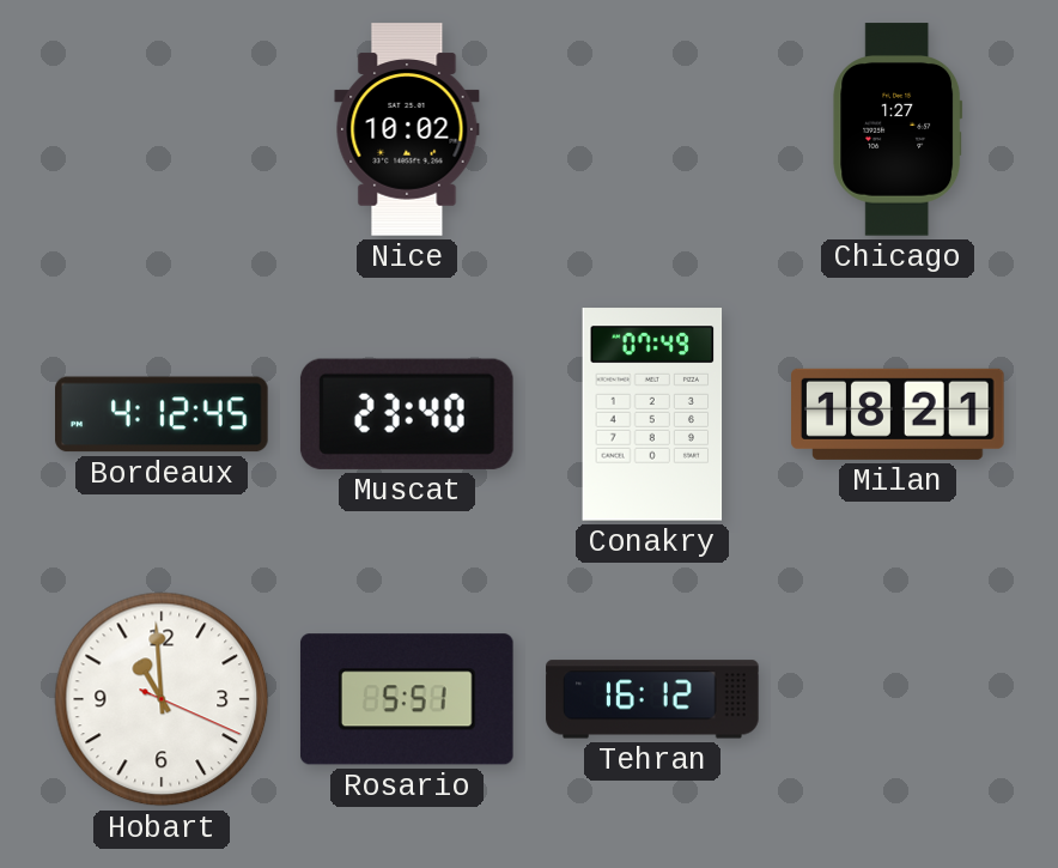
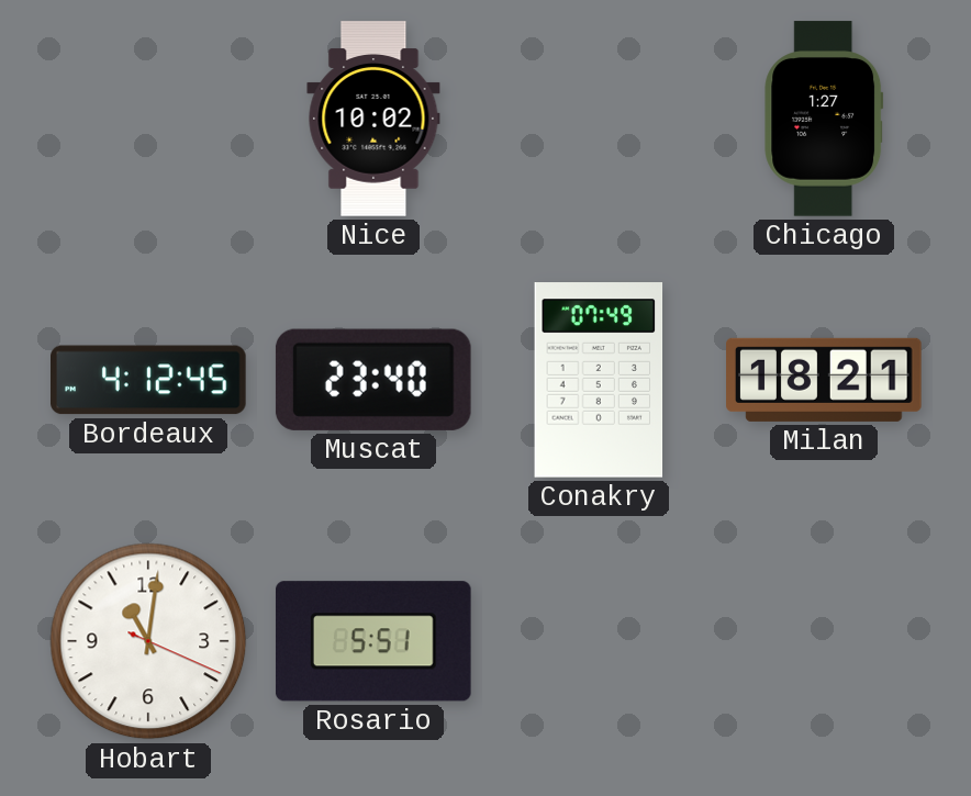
Hobart: 10:59 -> 11:01
Tehran: 16:12 -> none
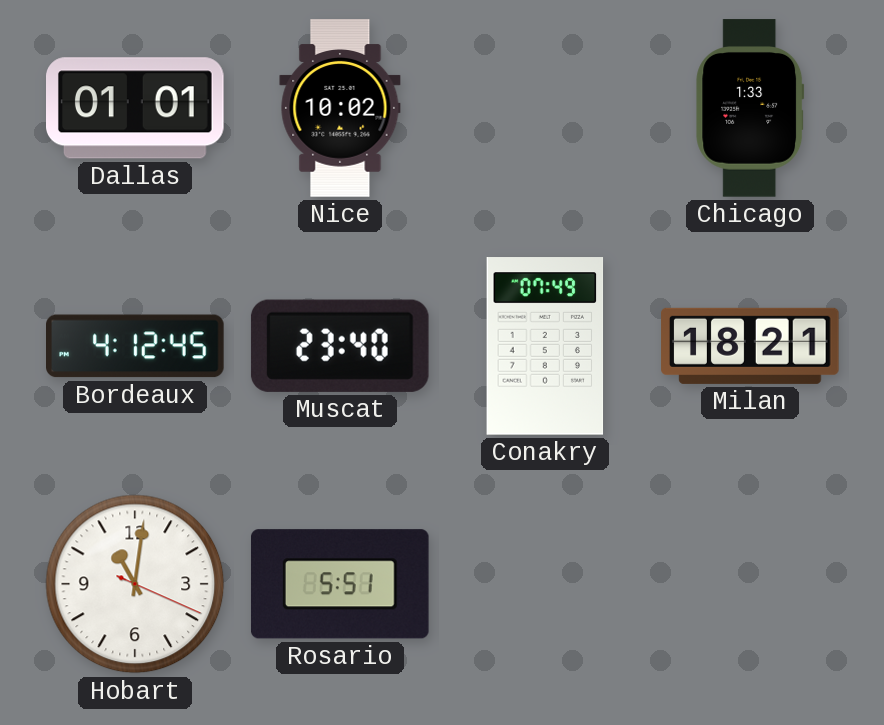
Dallas: none -> 01:01
Chicago: 1:27 -> 1:33
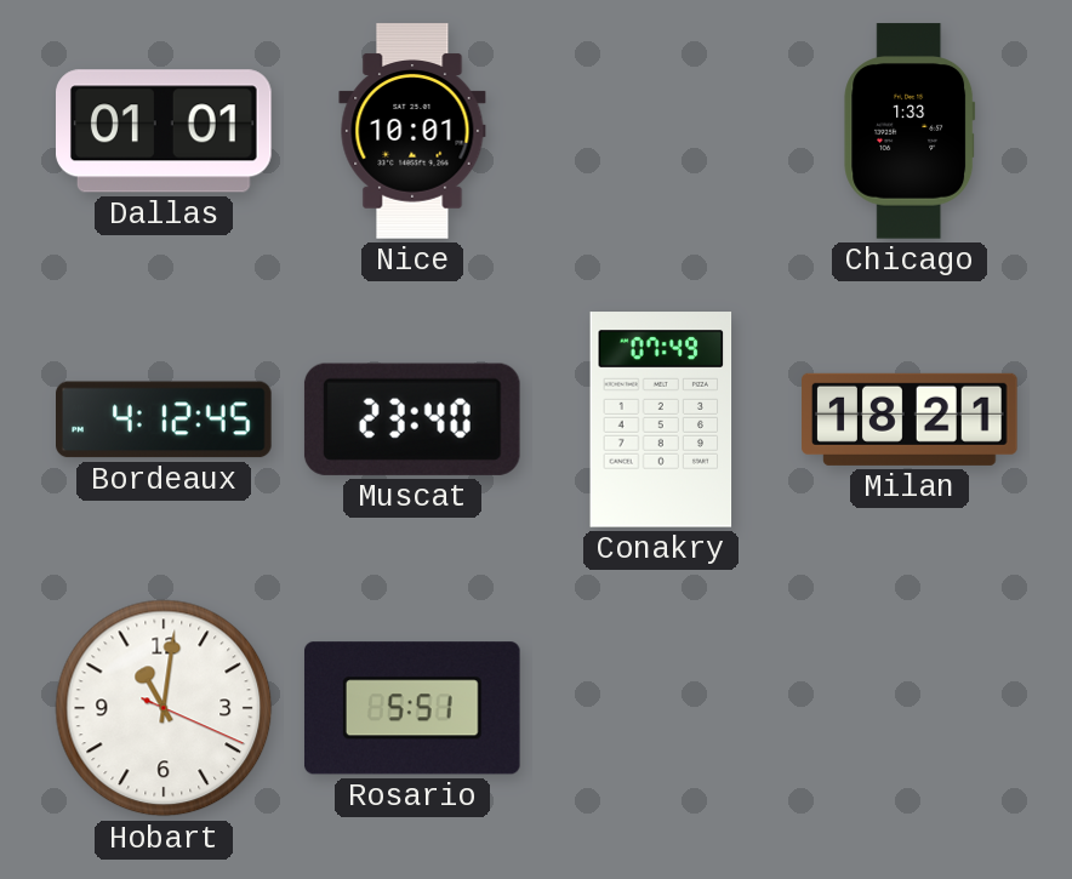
Nice: 10:02 -> 10:01
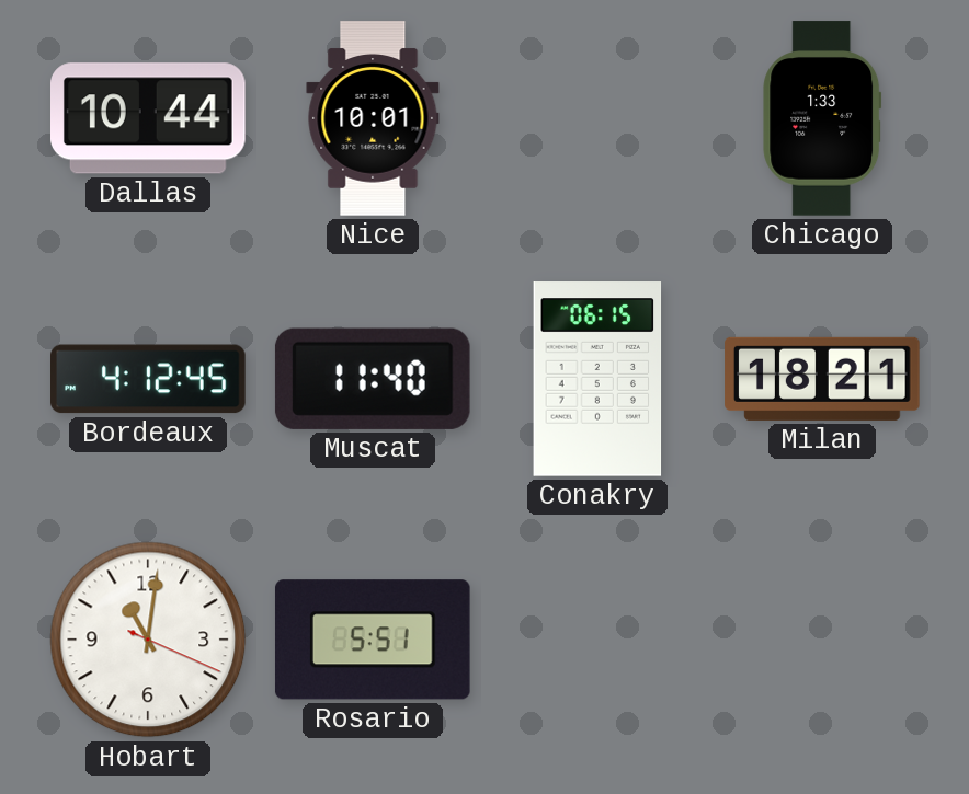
Dallas: 01:01 -> 10:44
Muscat: 23:40 -> 11:40
Conakry: 07:49 -> 06:15
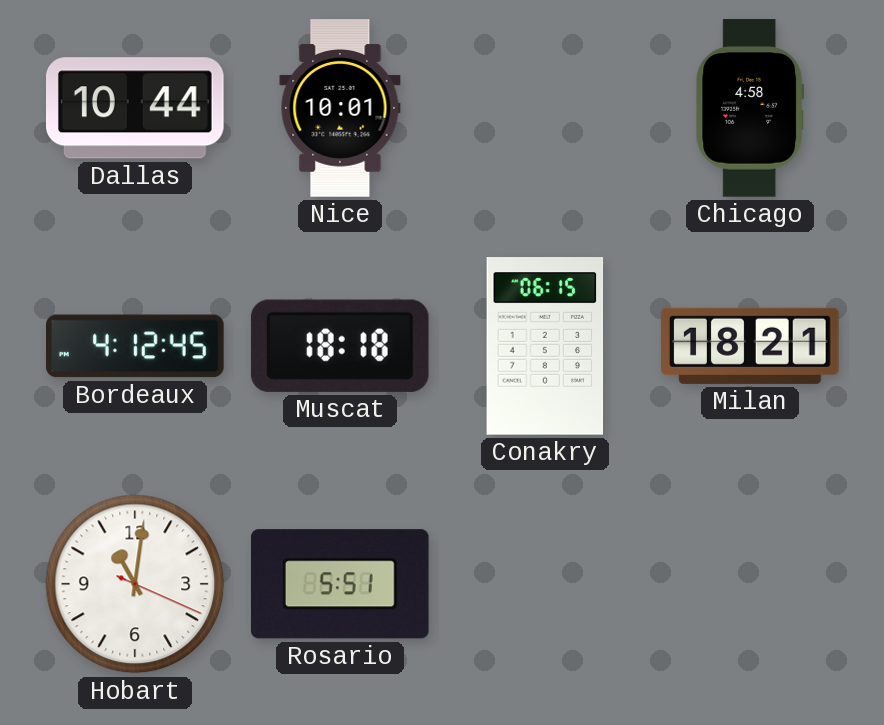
Chicago: 1:33 -> 4:58
Muscat: 11:40 -> 18:18
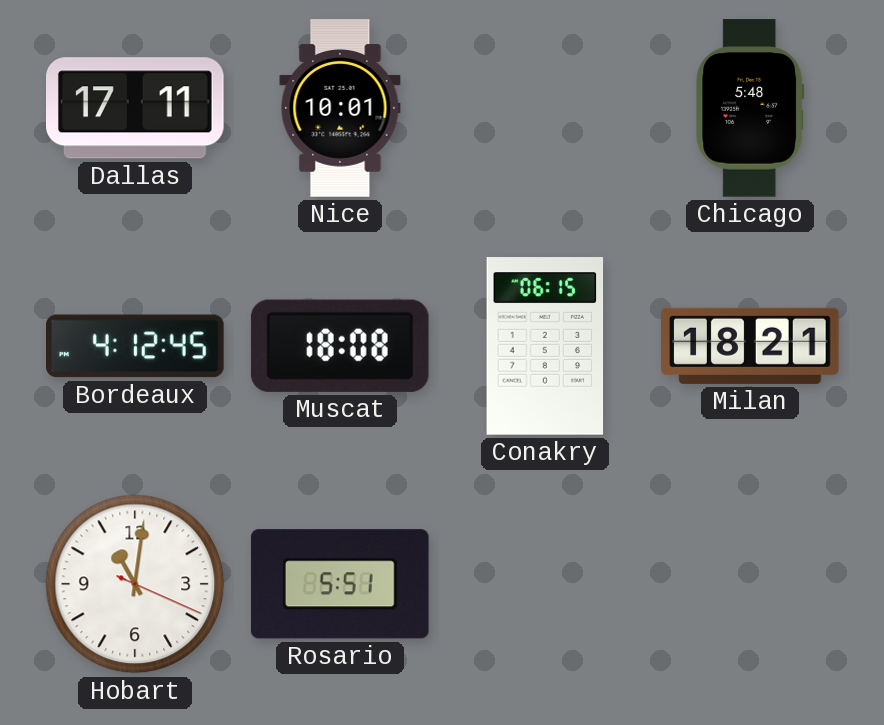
Dallas: 10:44 -> 17:11
Chicago: 4:58 -> 5:48
Muscat: 18:18 -> 18:08
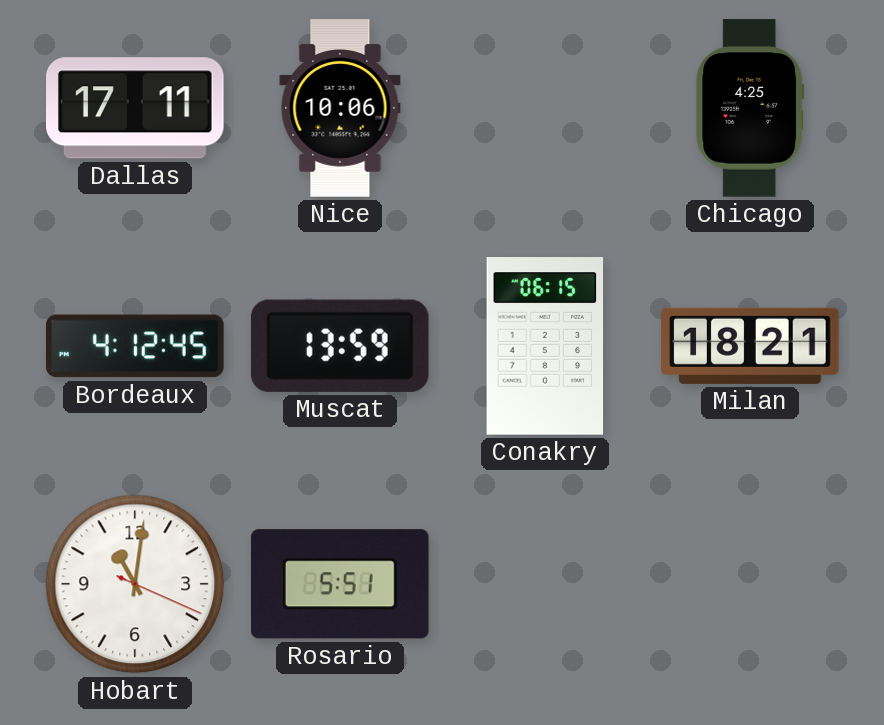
Nice: 10:01 -> 10:06
Chicago: 5:48 -> 4:25
Muscat: 18:08 -> 13:59
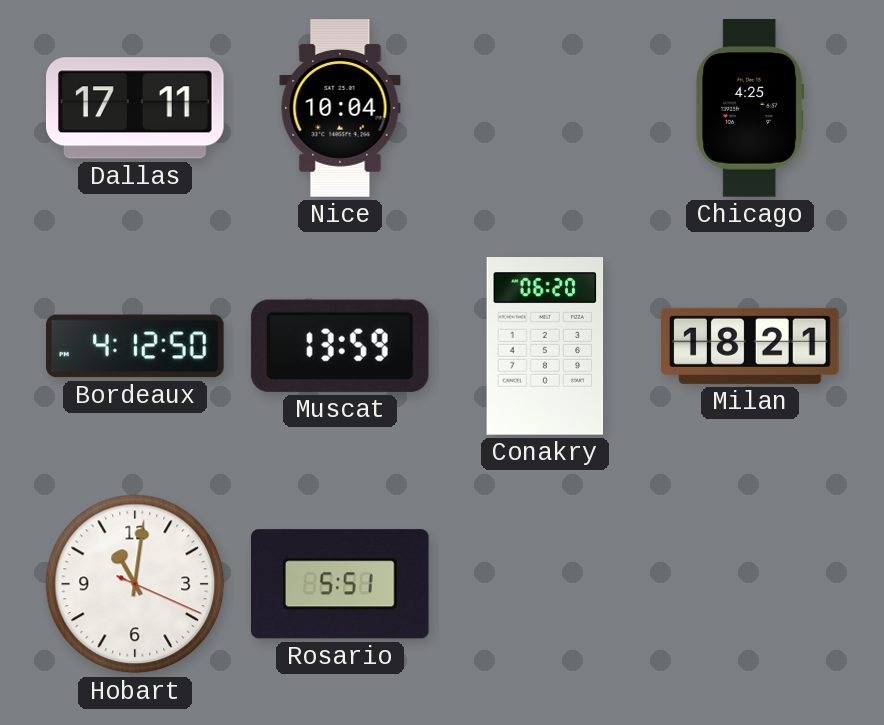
Nice: 10:06 -> 10:04
Bordeaux: 4:12:45 -> 4:12:50
Conakry: 06:15 -> 06:20
